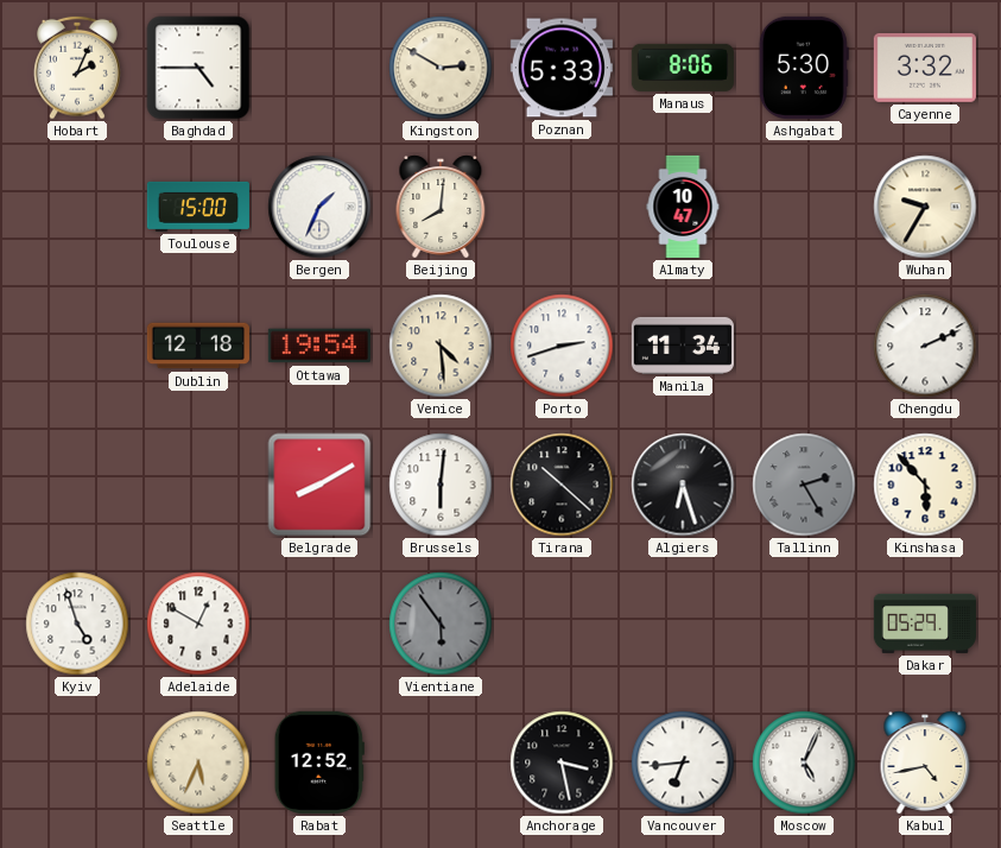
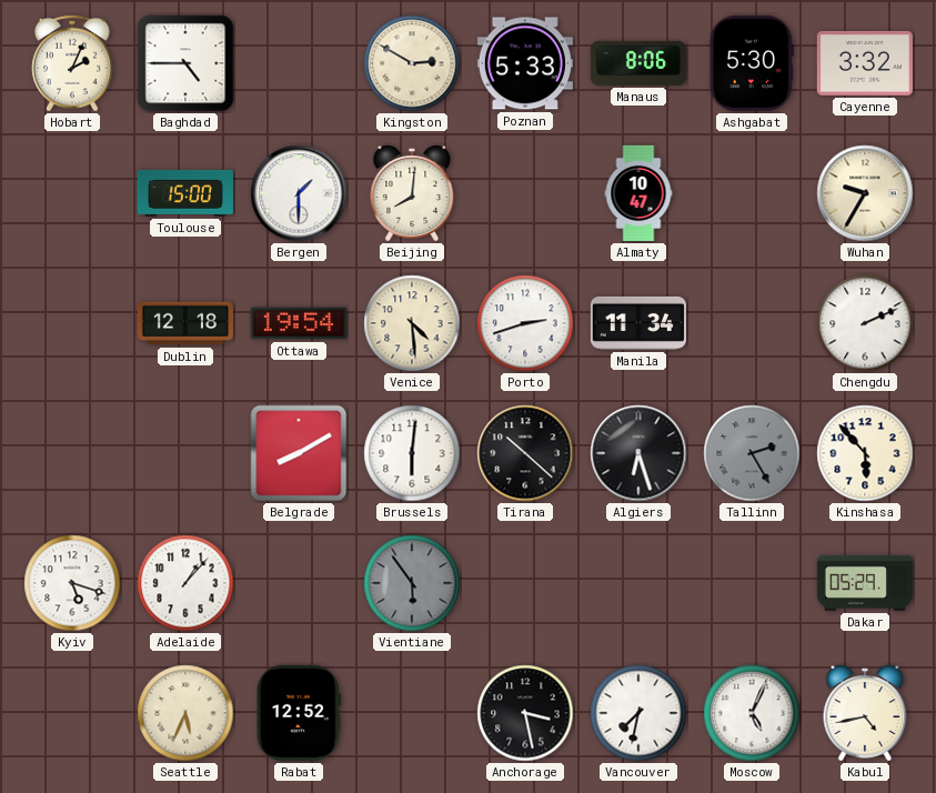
Bergen: 1:34 -> 1:30
Kyiv: 4:57 -> 5:18
Adelaide: 12:50 -> 1:07
Vancouver: 6:44 -> 7:32
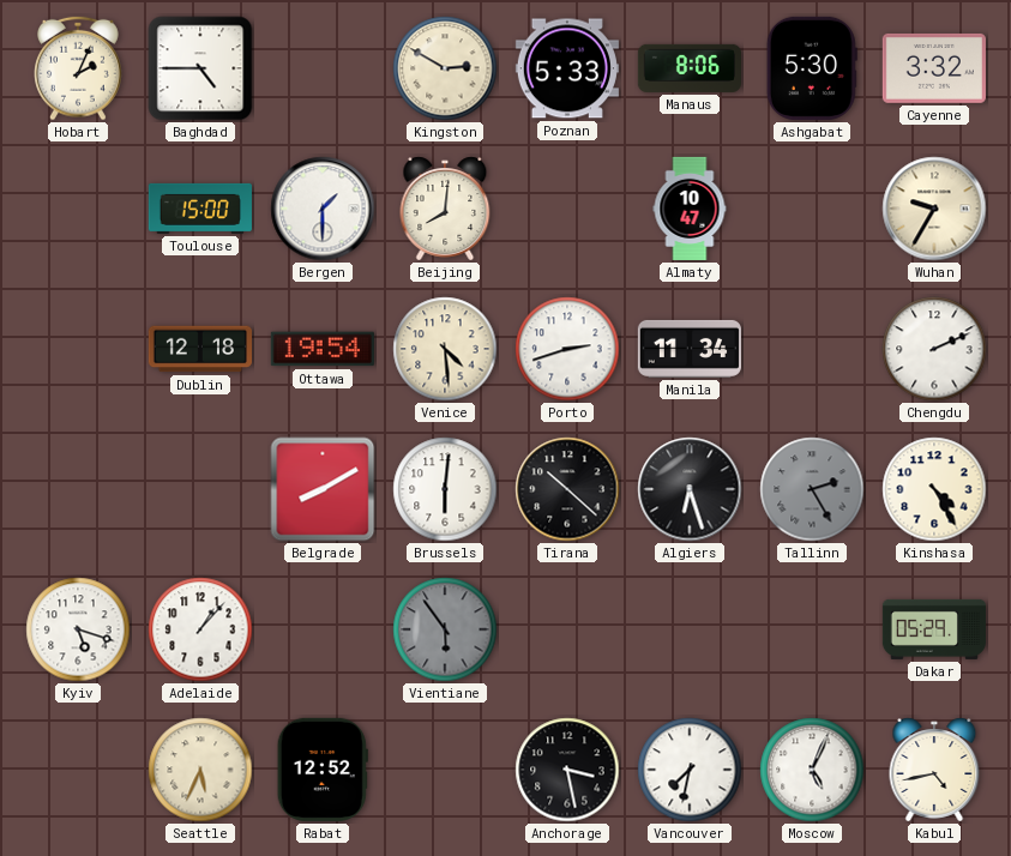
Kinshasa: 5:53 -> 4:25
